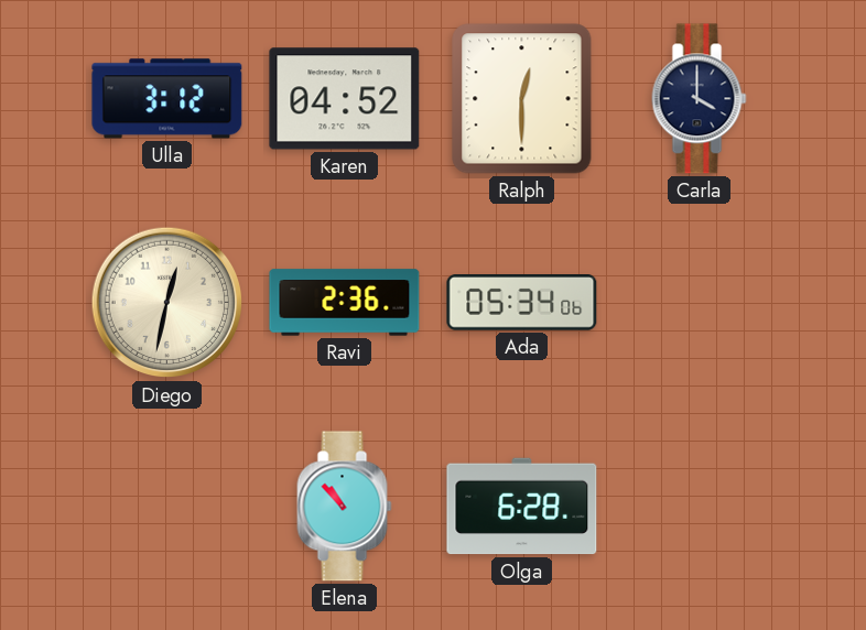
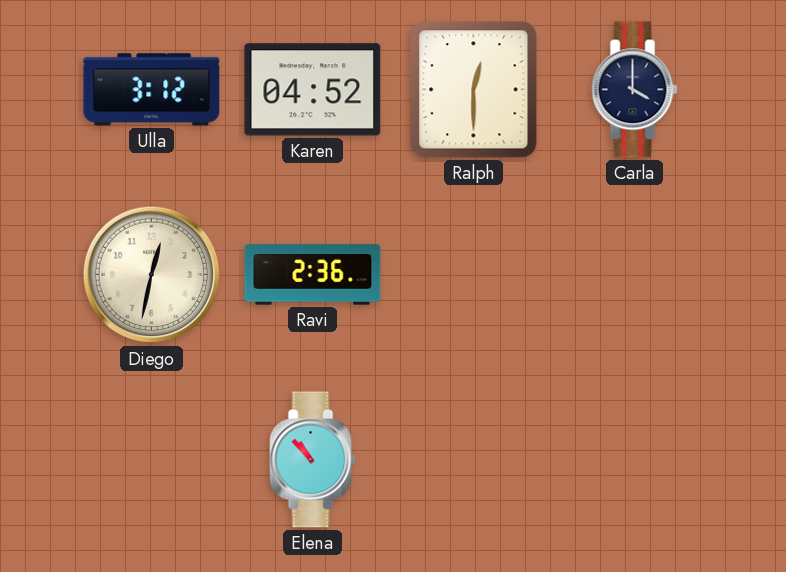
Ada: 05:34 -> none
Olga: 6:28 -> none
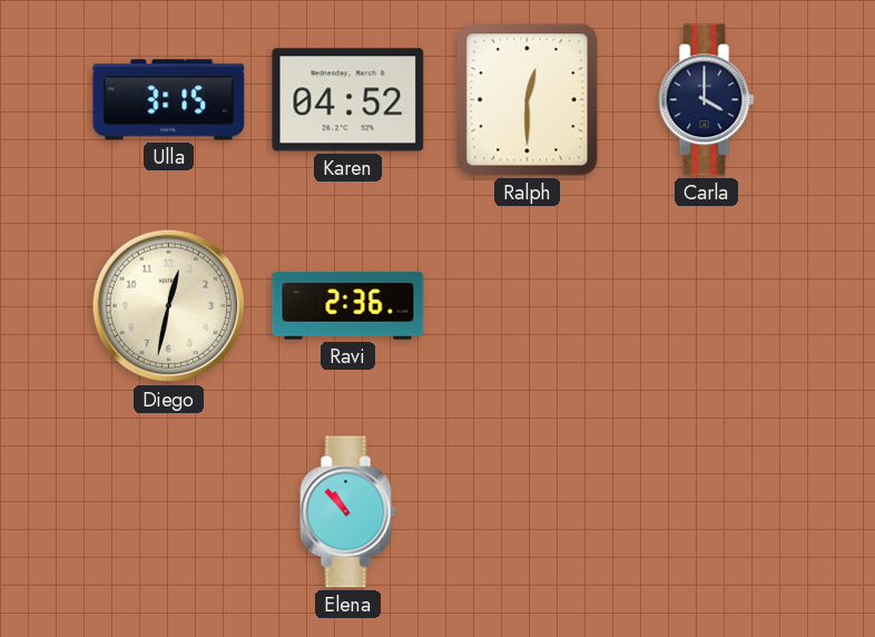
Ulla: 3:12 -> 3:15
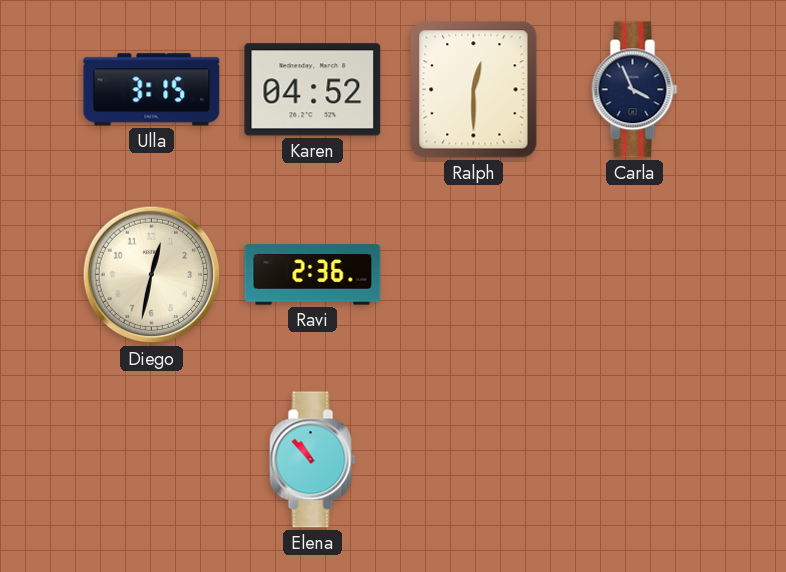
Carla: 4:00 -> 3:56
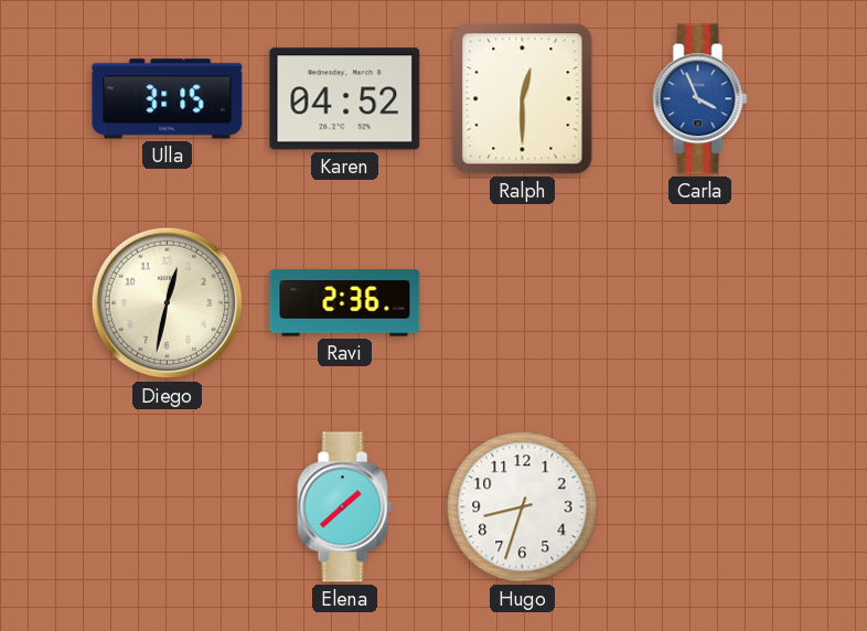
Carla dial: navy -> blue
Elena: 10:53 -> 1:38
Hugo: none -> 8:33
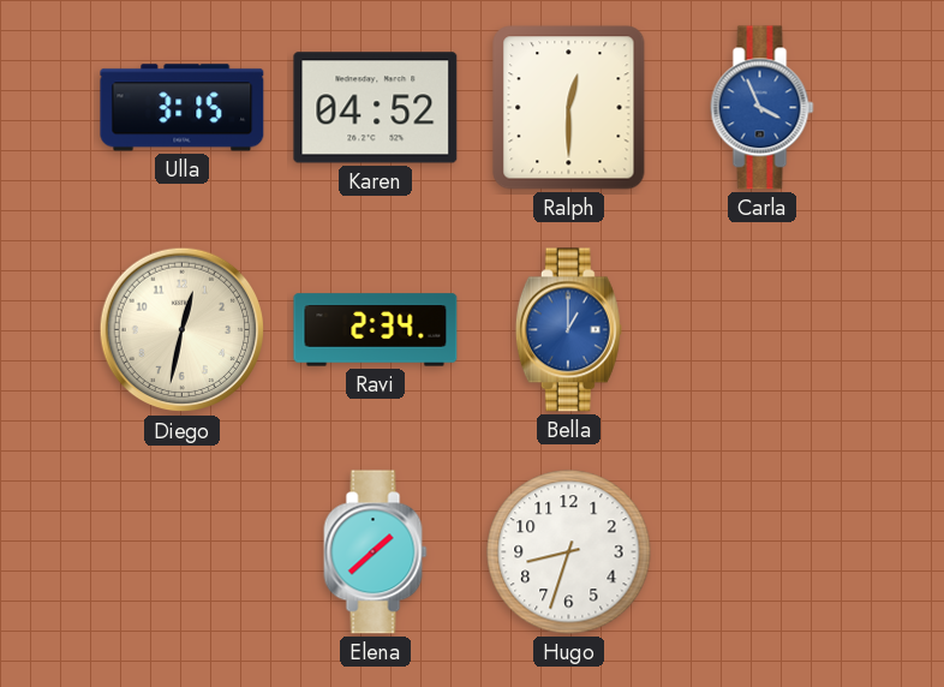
Ravi: 2:36 -> 2:34
Bella: none -> 1:00
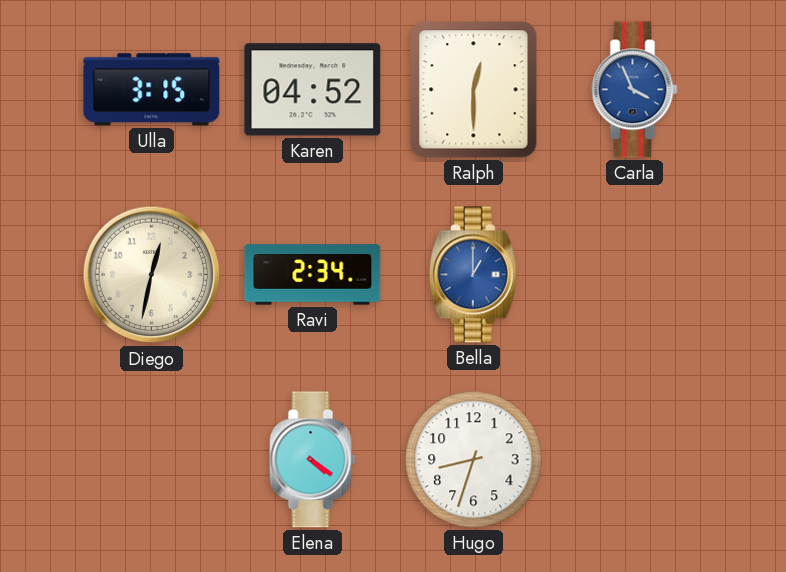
Elena: 1:38 -> 4:21
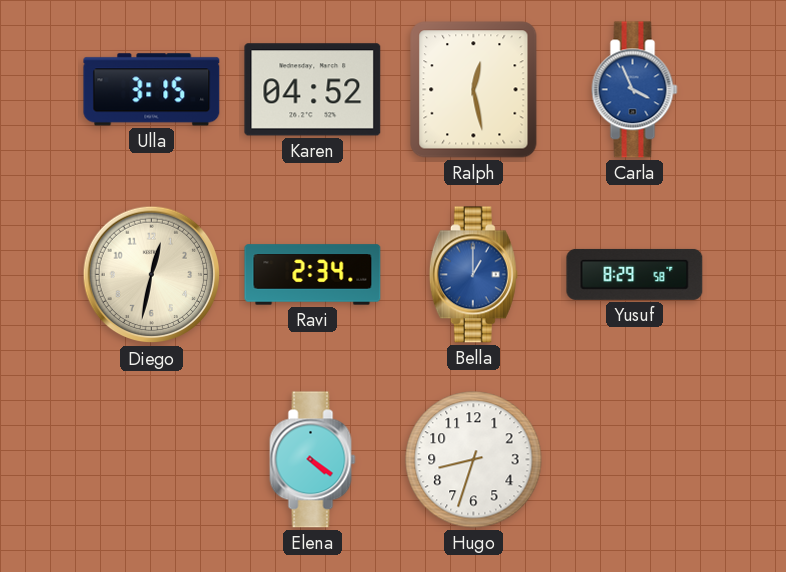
Ralph: 12:30 -> 12:28
Yusuf: none -> 8:29
